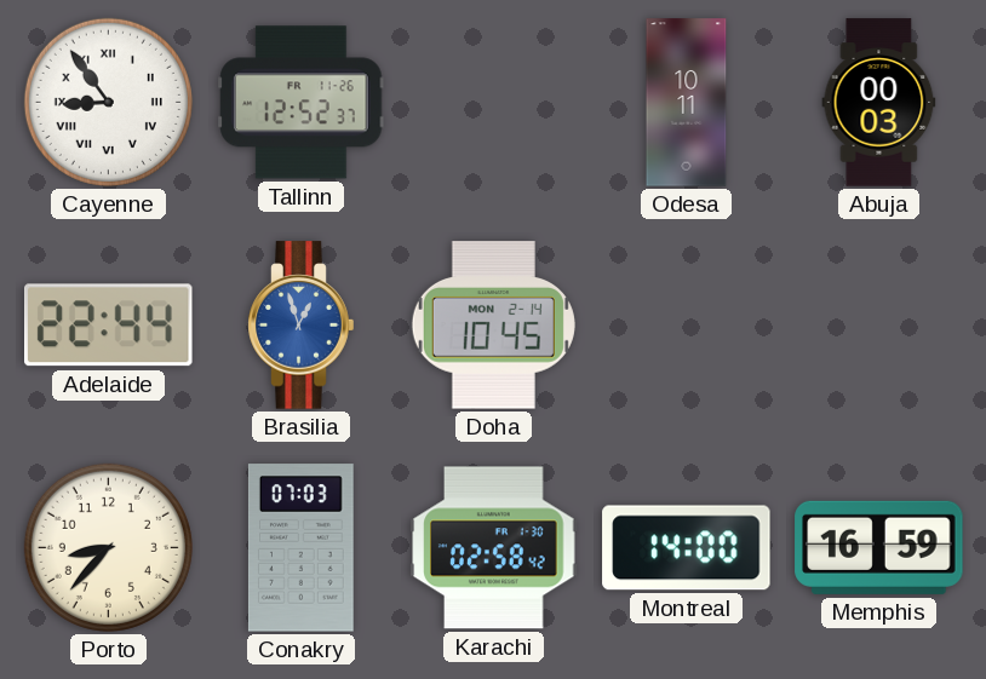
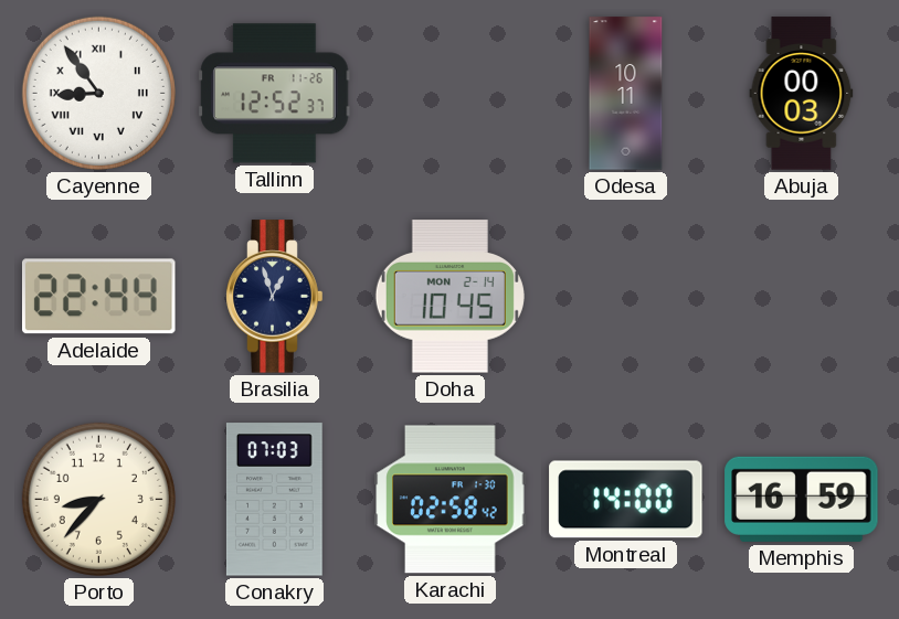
Brasilia dial: blue -> navy
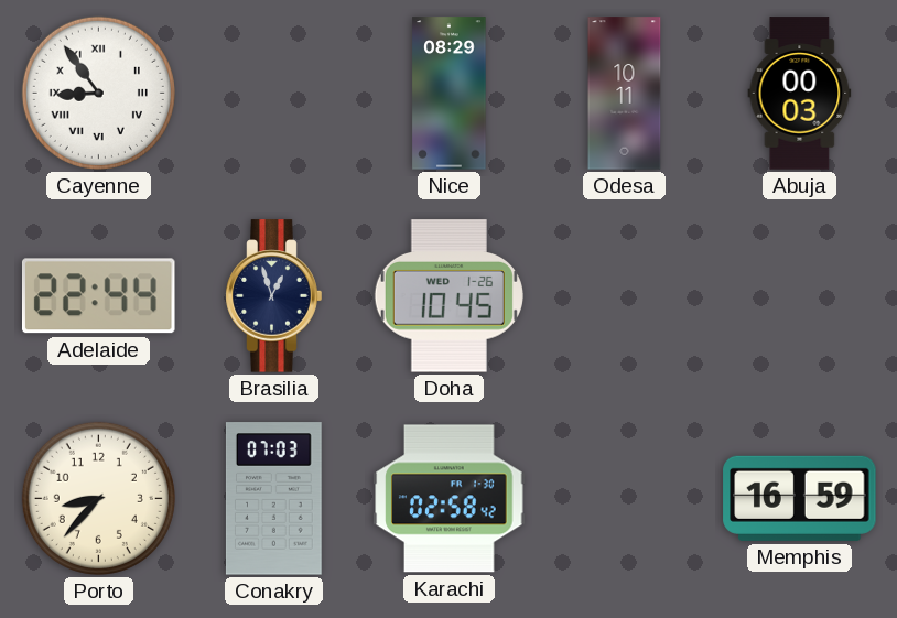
Tallinn: 12:52 -> none
Nice: none -> 08:29
Doha date: MON 2-14 -> WED 1-26
Montreal: 14:00 -> none
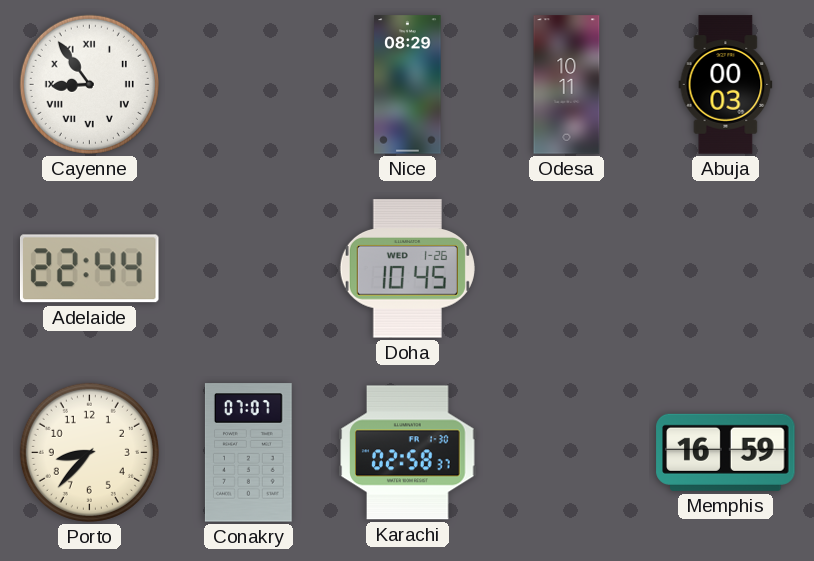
Brasilia: 12:57 -> none
Conakry: 07:03 -> 07:07
Karachi: 02:58:42 -> 02:58:37
